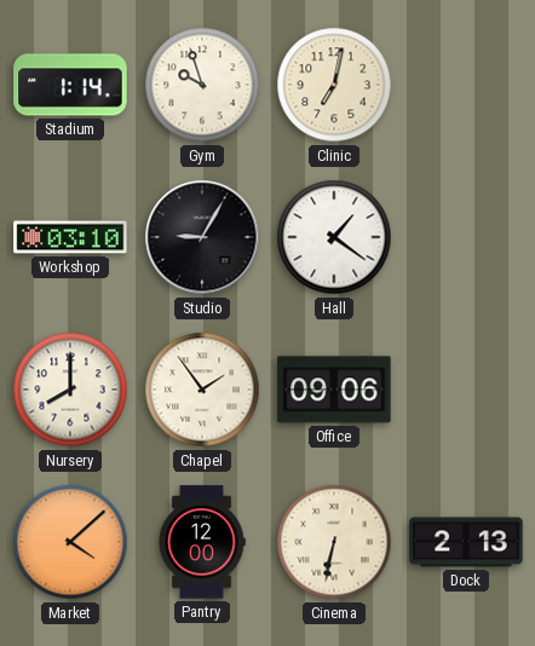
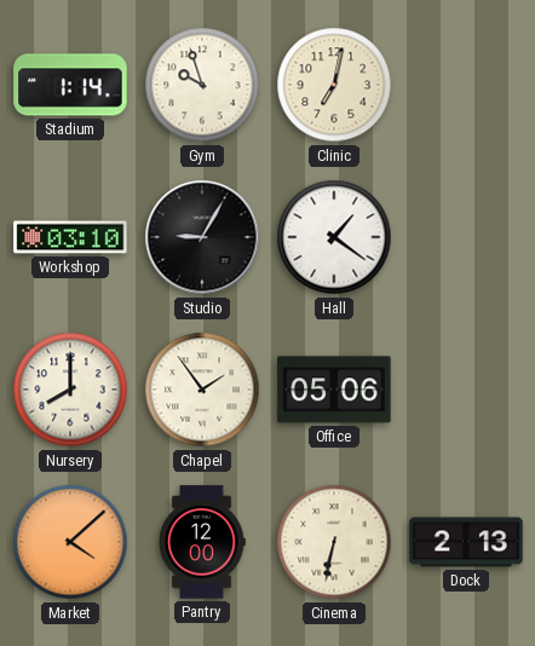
Office: 09:06 -> 05:06
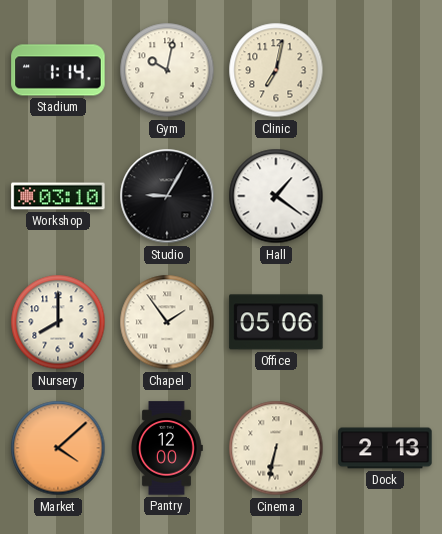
Gym: 9:57 -> 10:02
